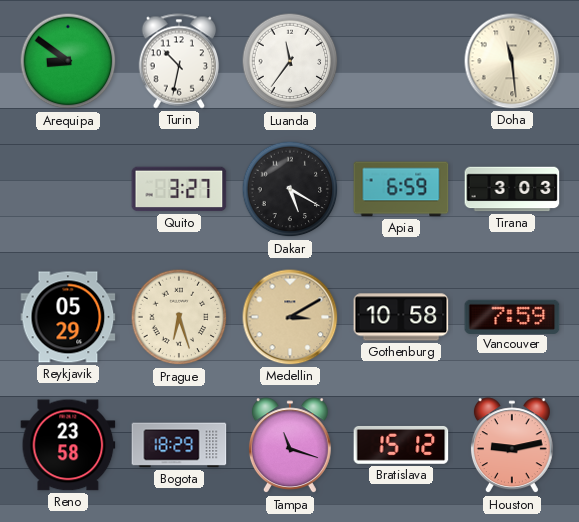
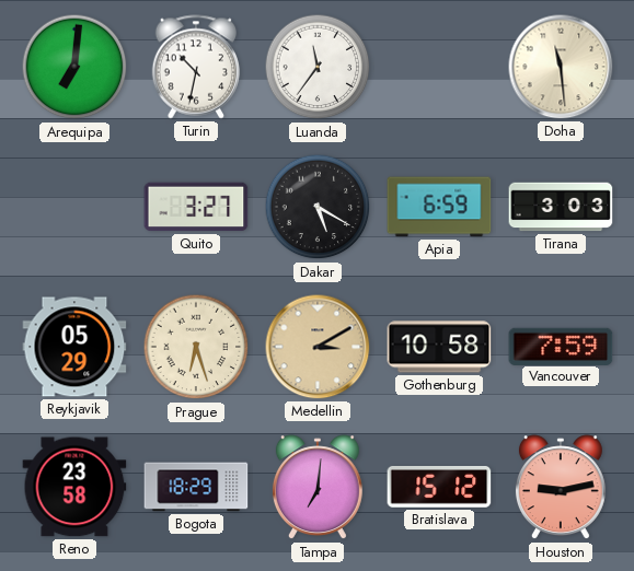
Arequipa: 8:51 -> 7:01
Tampa: 11:18 -> 7:01
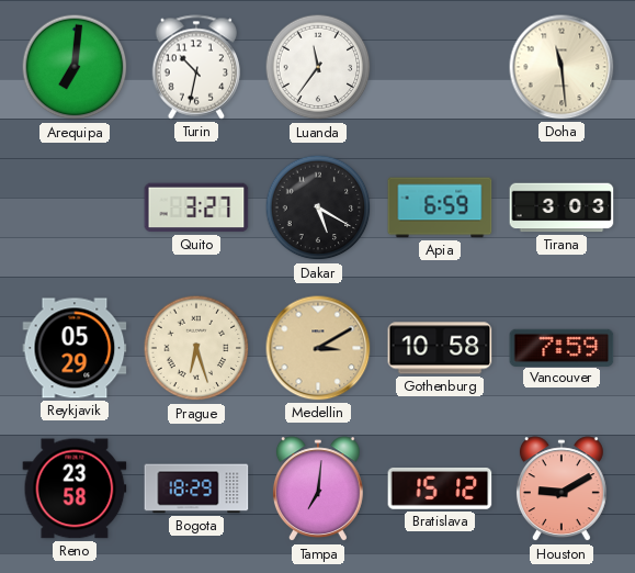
Houston: 9:13 -> 9:10
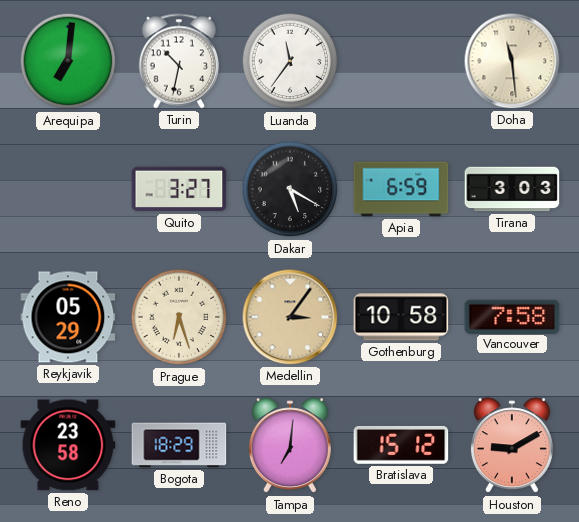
Medellin: 3:10 -> 3:06
Vancouver: 7:59 -> 7:58
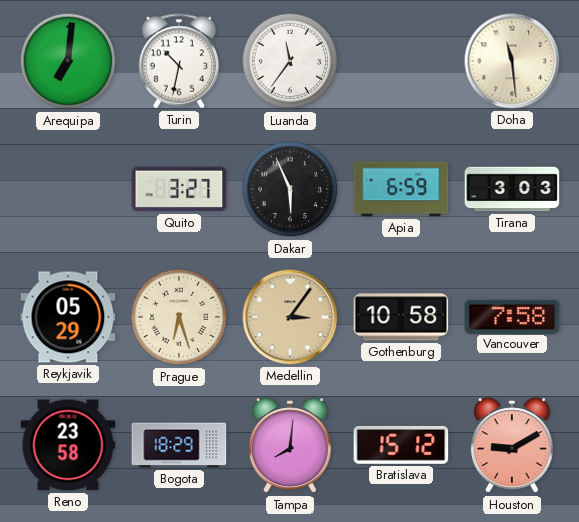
Dakar: 5:20 -> 5:56
Tampa: 7:01 -> 8:01
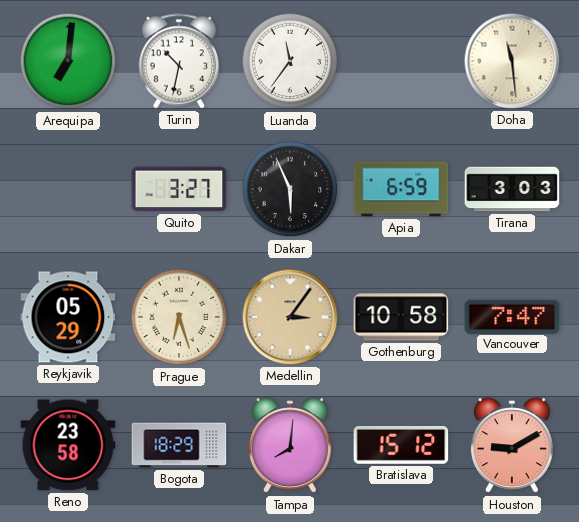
Vancouver: 7:58 -> 7:47
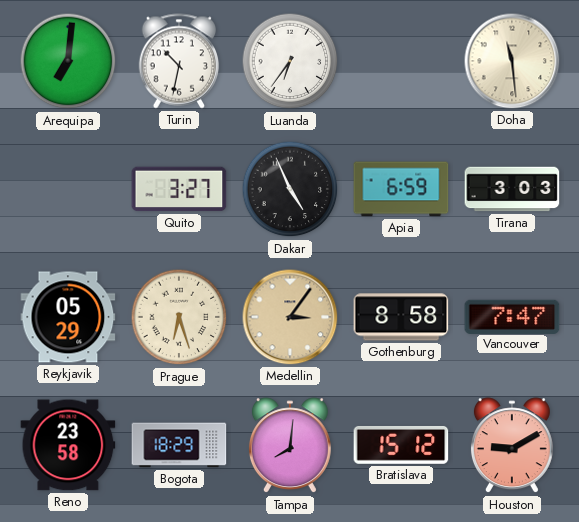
Luanda: 11:36 -> 6:36
Dakar: 5:56 -> 4:56
Gothenburg: 10:58 -> 8:58
